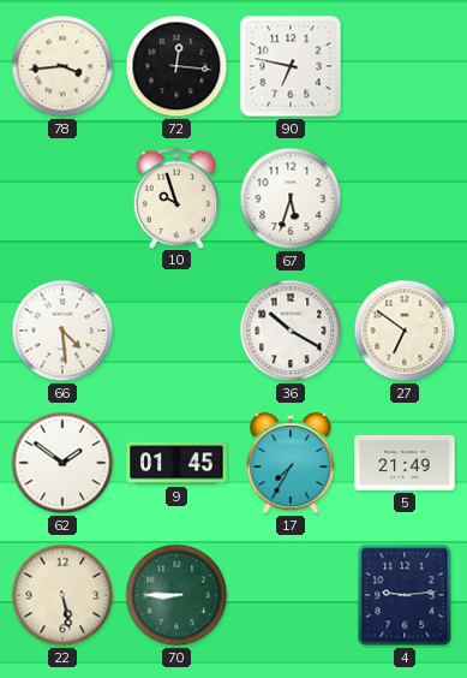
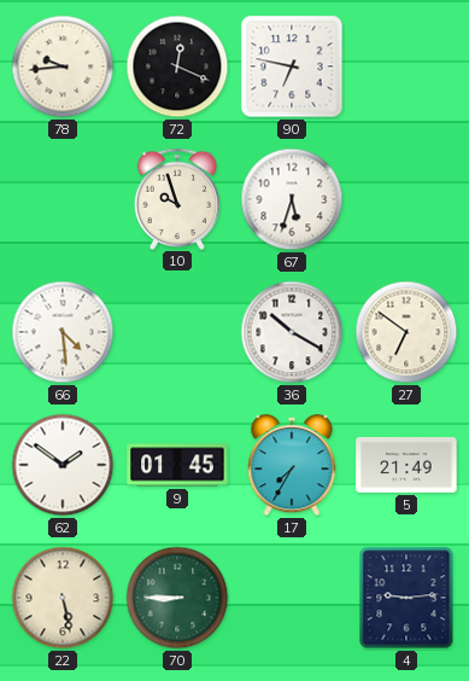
78: 3:44 -> 9:44
72: 12:16 -> 12:19
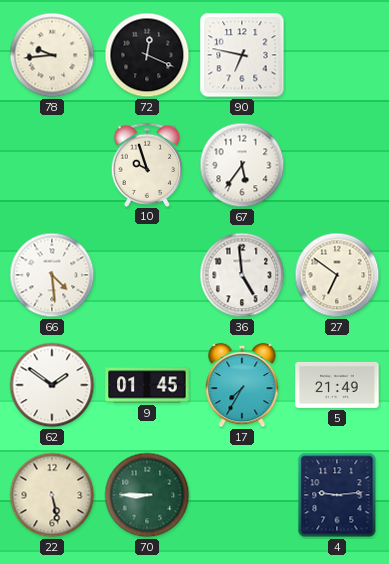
67: 5:33 -> 5:36
36: 10:20 -> 4:59
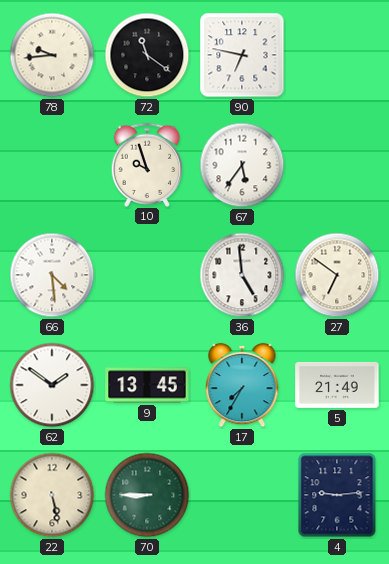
72: 12:19 -> 11:21
9: 01:45 -> 13:45
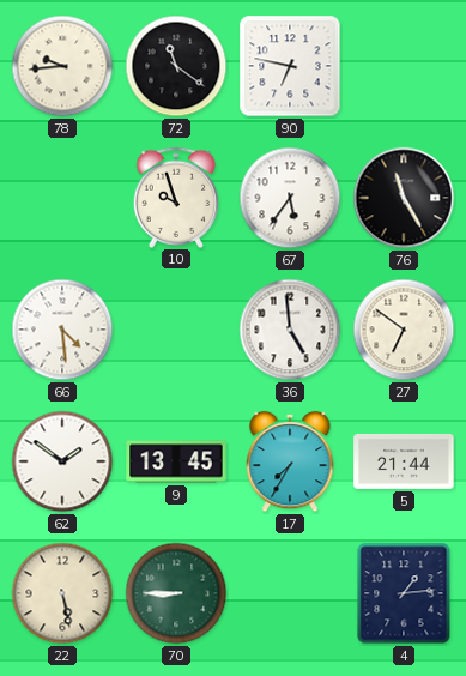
76: none -> 11:25
5: 21:49 -> 21:44
4: 9:14 -> 1:14
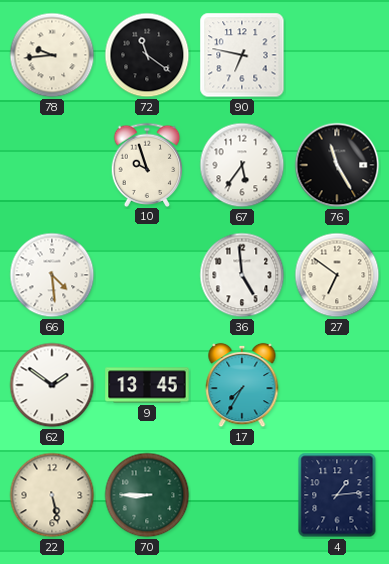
5: 21:44 -> none
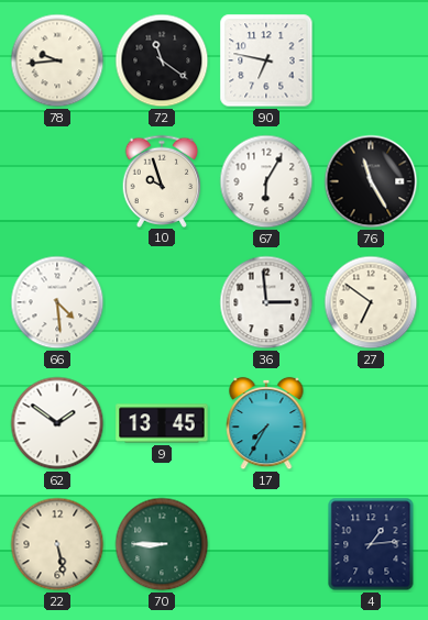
67: 5:36 -> 6:05
36: 4:59 -> 2:59
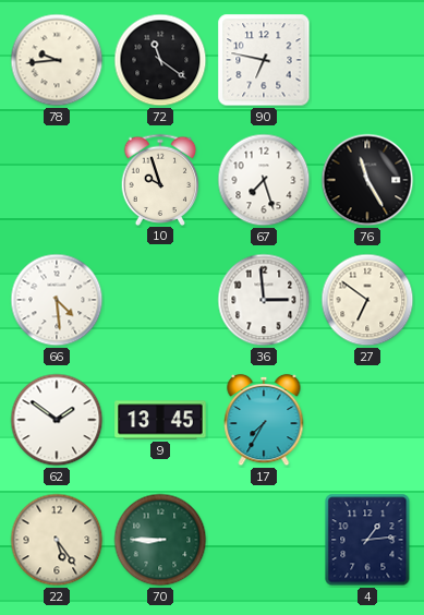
67: 6:05 -> 7:27
22: 5:28 -> 5:24
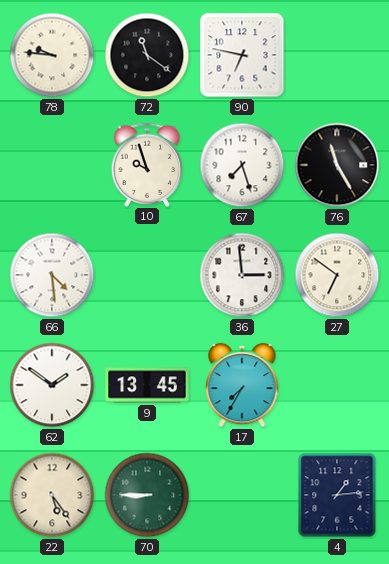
78: 9:44 -> 9:46
